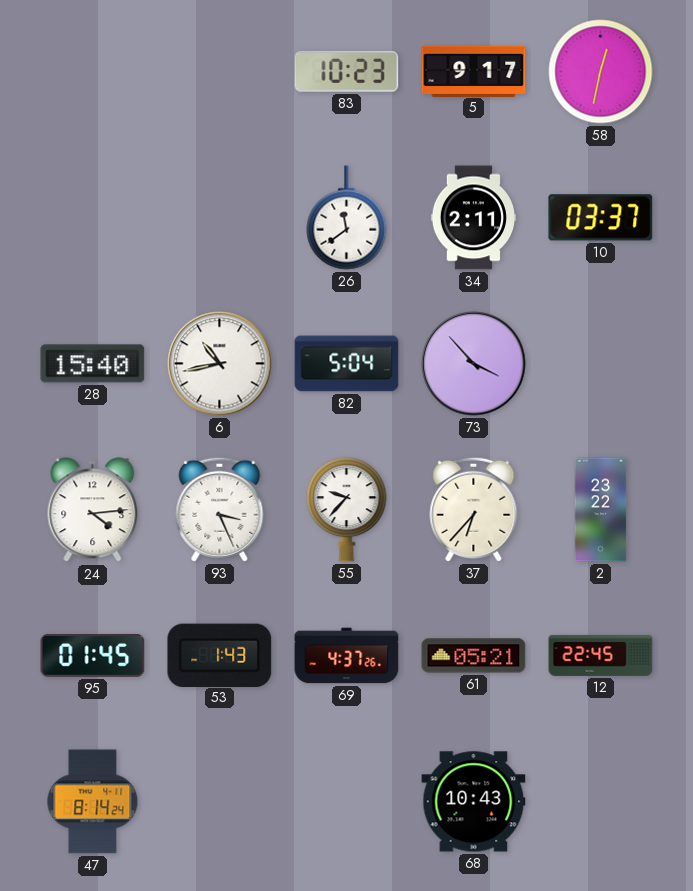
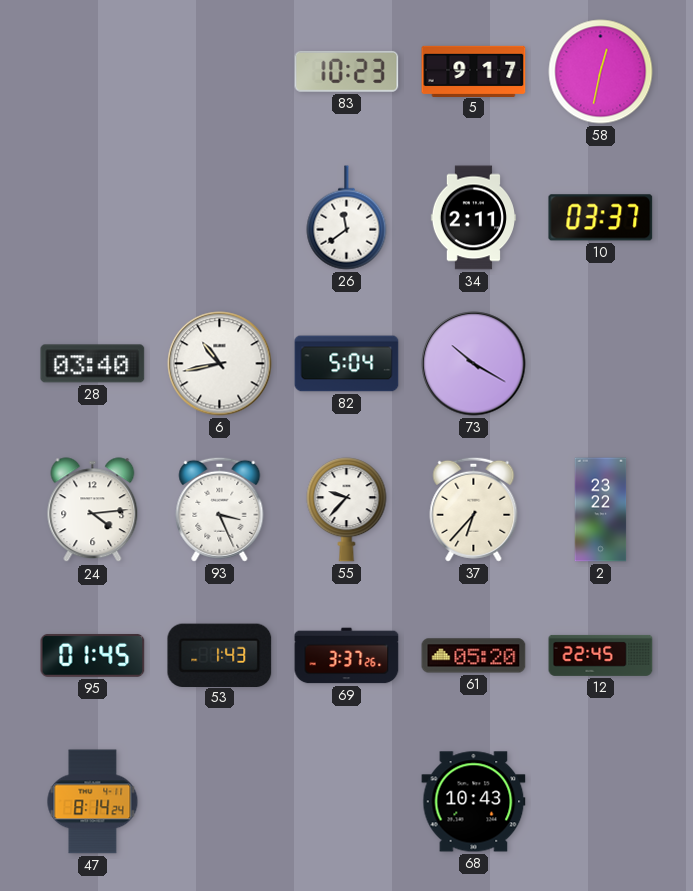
28: 15:40 -> 03:40
73: 3:53 -> 10:20
69: 4:37 -> 3:37
61: 05:21 -> 05:20
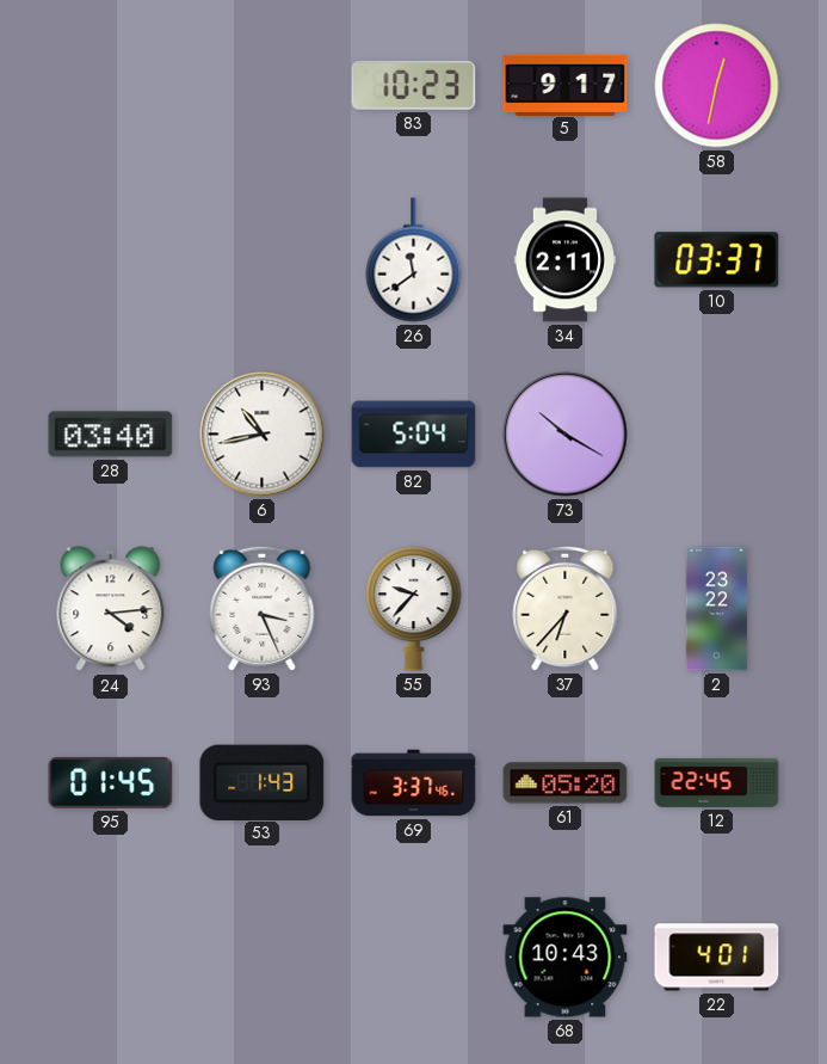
69: 3:37:26 -> 3:37:46
47: 8:14 -> none
22: none -> 4:01
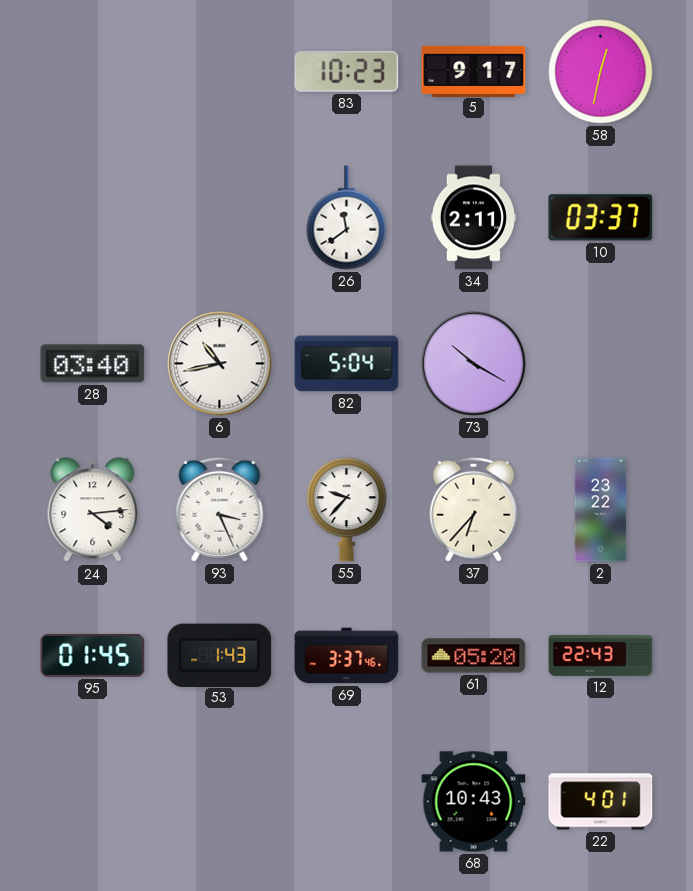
12: 22:45 -> 22:43
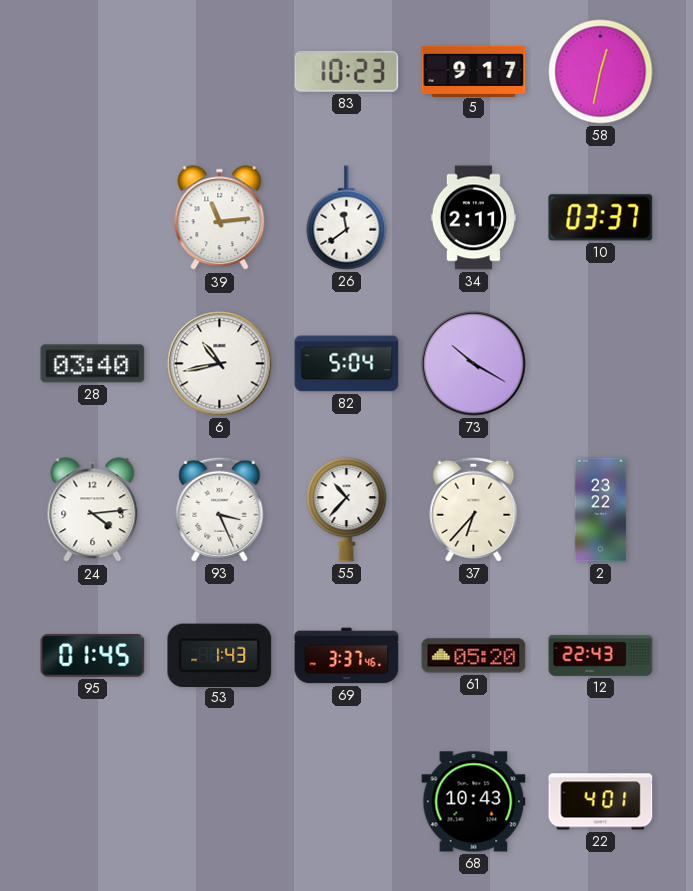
39: none -> 11:14
55: 9:37 -> 10:37
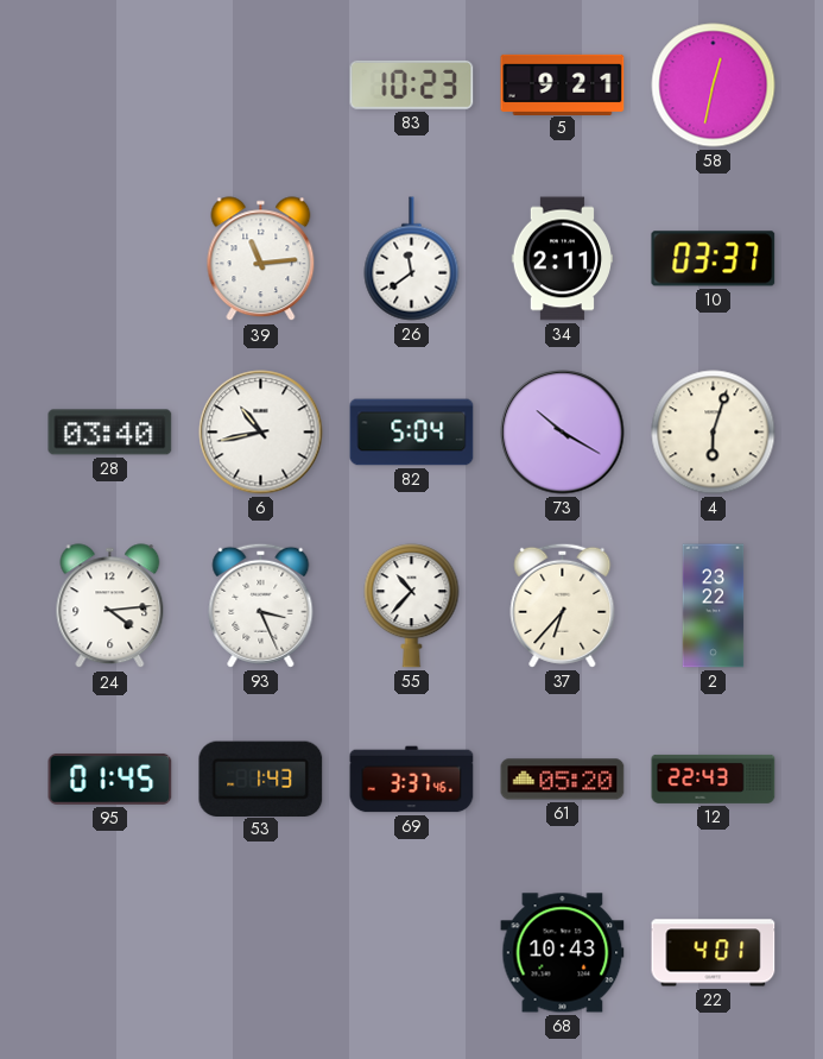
5: 9:17 -> 9:21
4: none -> 6:03
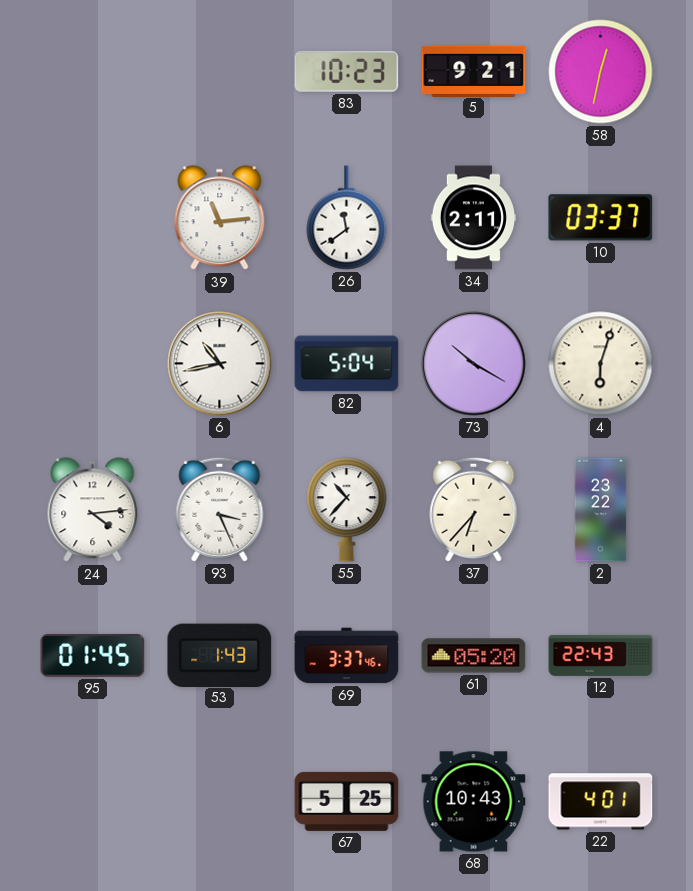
28: 03:40 -> none
67: none -> 5:25
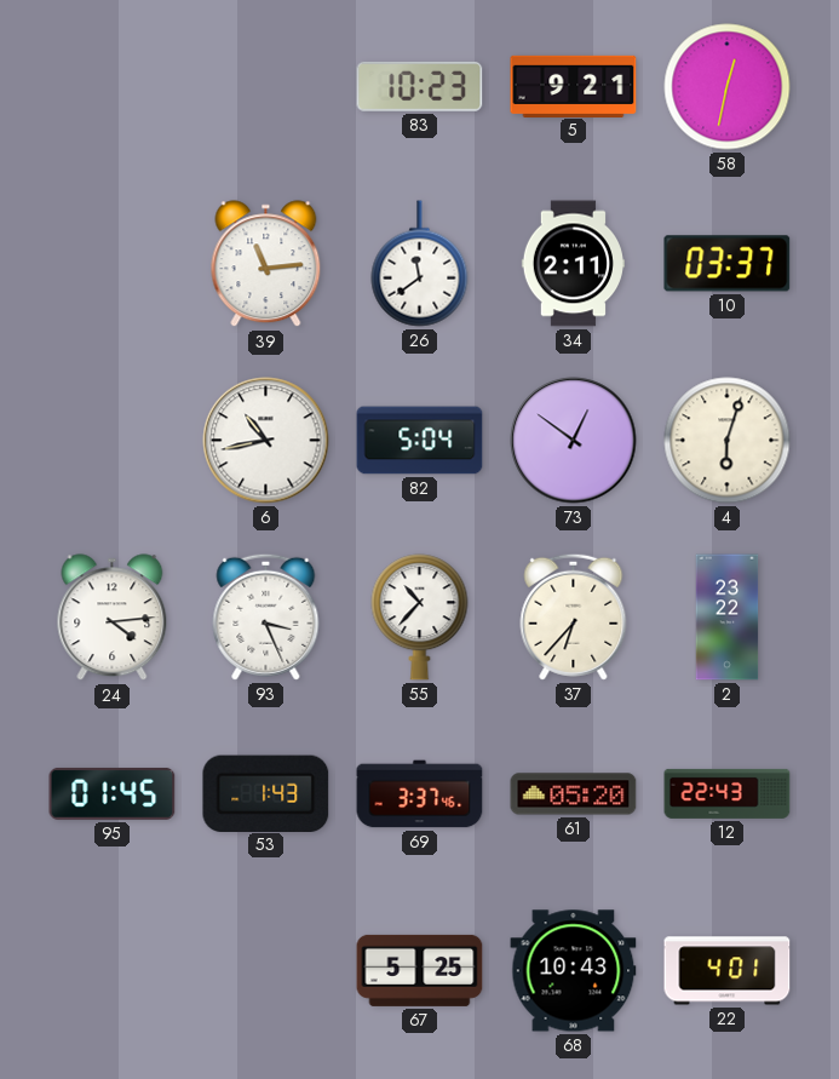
73: 10:20 -> 12:51
